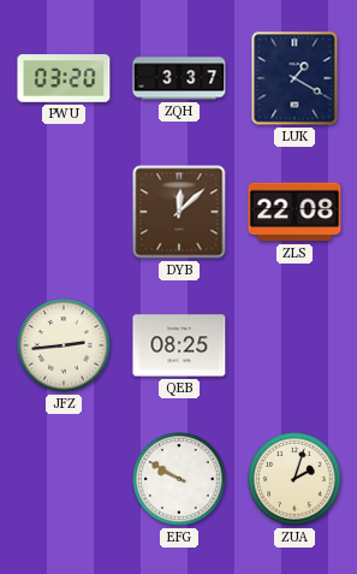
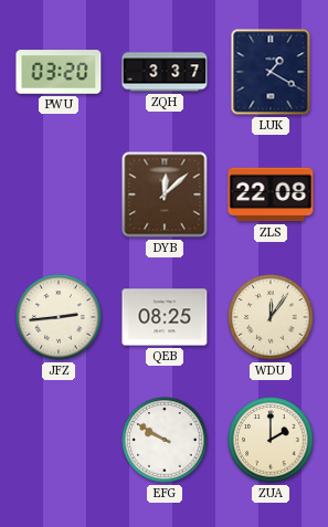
WDU: none -> 12:06
ZUA: 2:03 -> 2:00
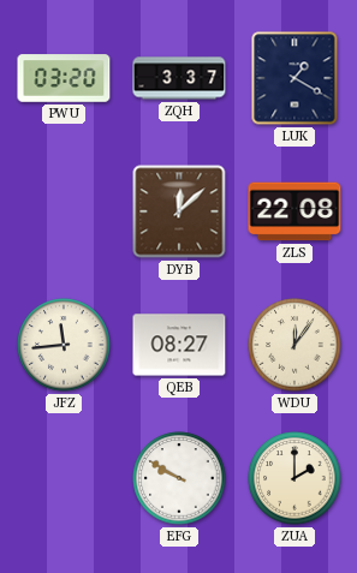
JFZ: 2:44 -> 11:44
QEB: 08:25 -> 08:27
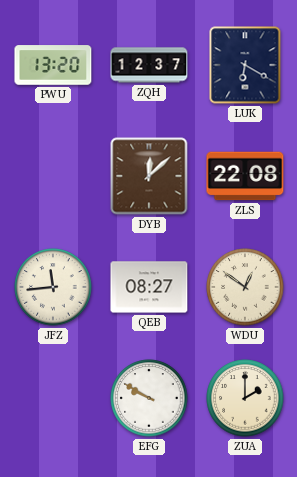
PWU: 03:20 -> 13:20
ZQH: 3:37 -> 12:37
LUK: 1:20 -> 6:20
WDU: 12:06 -> 12:51
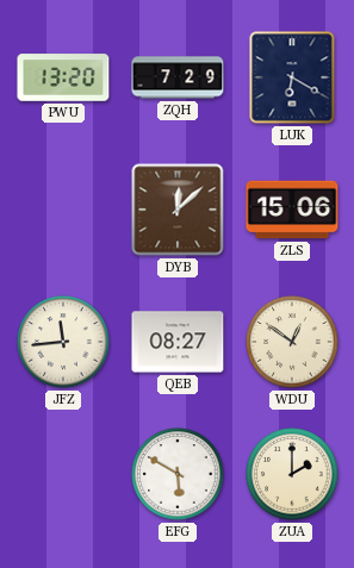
ZQH: 12:37 -> 7:29
ZLS: 22:08 -> 15:06
EFG: 9:50 -> 5:50
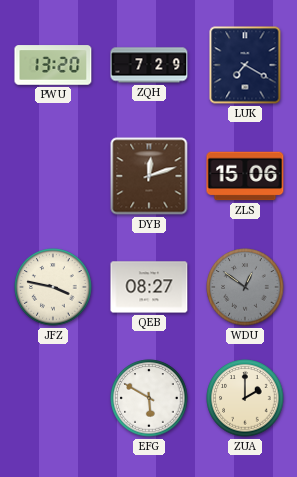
LUK: 6:20 -> 7:20
DYB: 12:08 -> 12:12
JFZ: 11:44 -> 3:47
WDU dial: cream -> grey
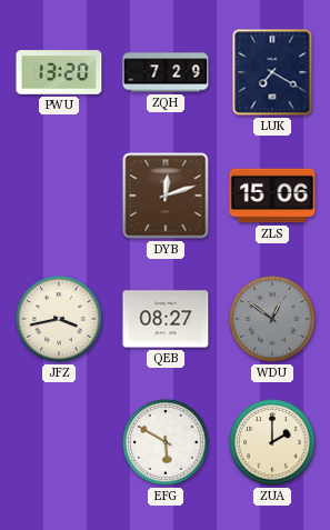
JFZ: 3:47 -> 3:43
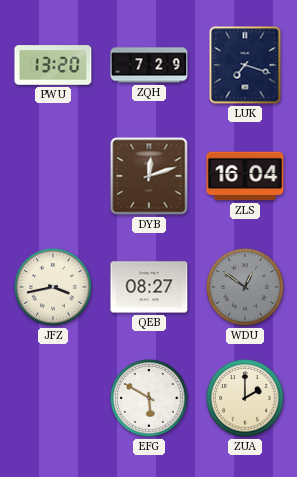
LUK: 7:20 -> 7:18
ZLS: 15:06 -> 16:04
